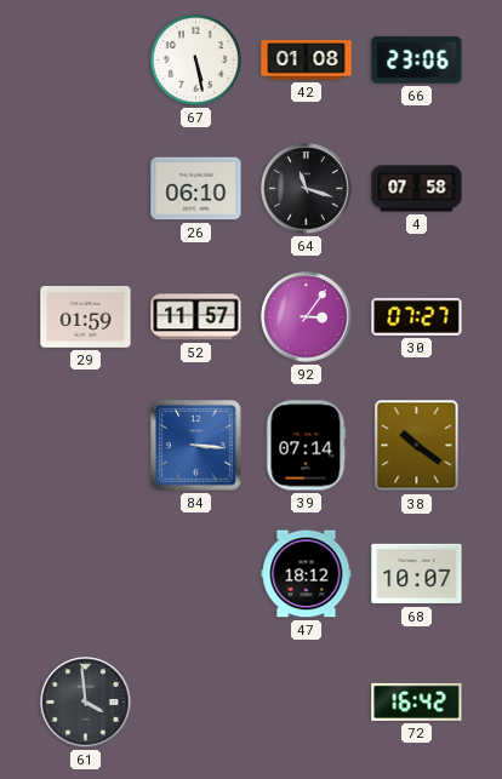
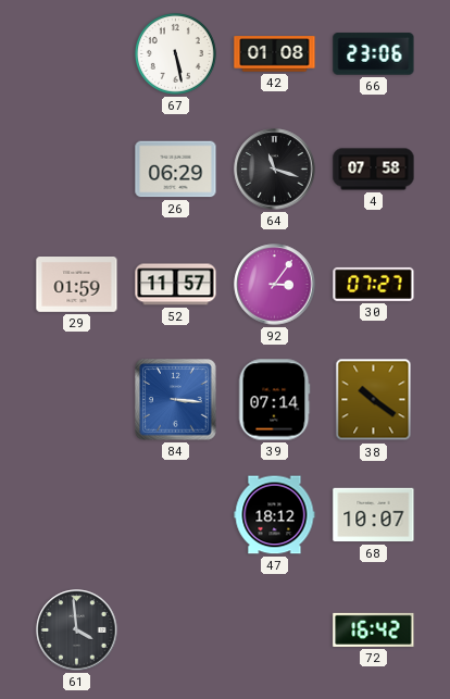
26: 06:10 -> 06:29
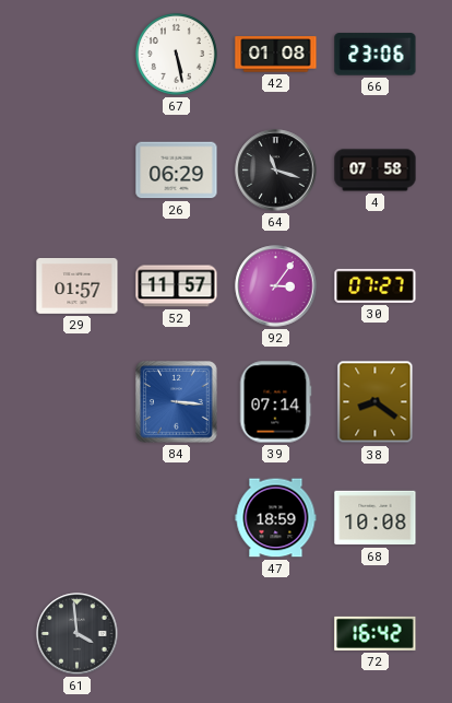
29: 01:59 -> 01:57
38: 10:21 -> 8:21
47: 18:12 -> 18:59
68: 10:07 -> 10:08
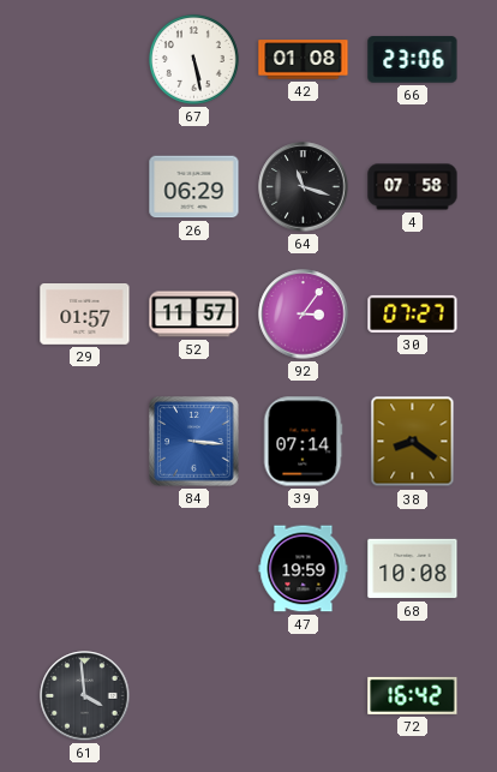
47: 18:59 -> 19:59
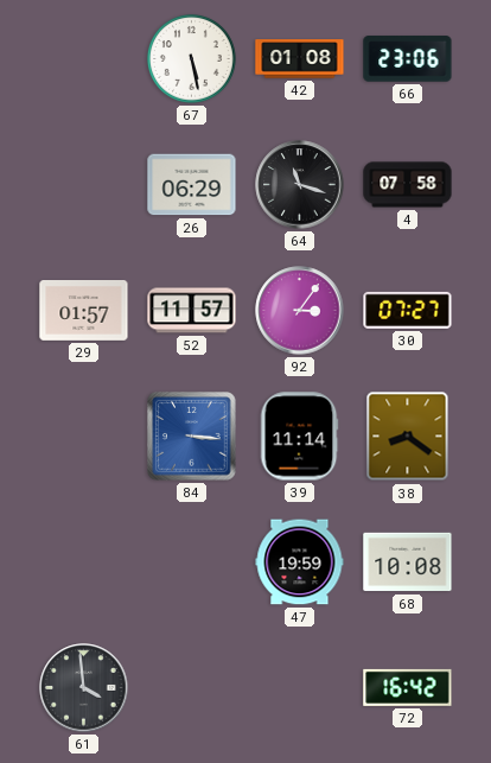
39: 07:14 -> 11:14
